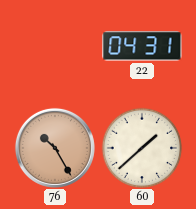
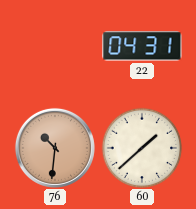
76: 10:25 -> 10:31
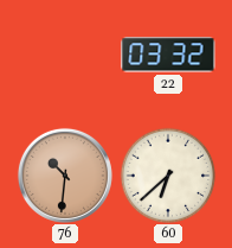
22: 04:31 -> 03:32
60: 1:38 -> 6:38
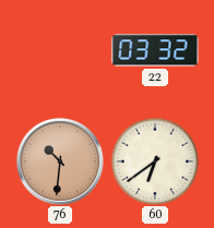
60: 6:38 -> 6:39
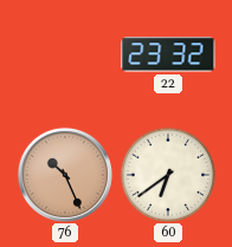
22: 03:32 -> 23:32
76: 10:31 -> 10:26
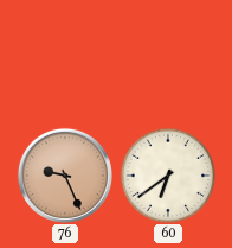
22: 23:32 -> none
76: 10:26 -> 9:26
